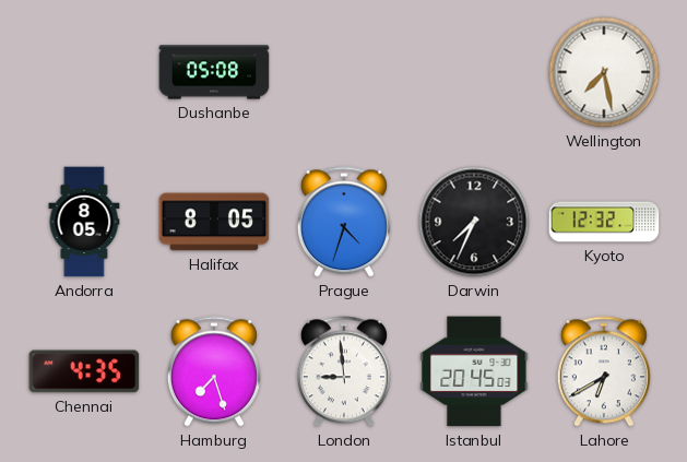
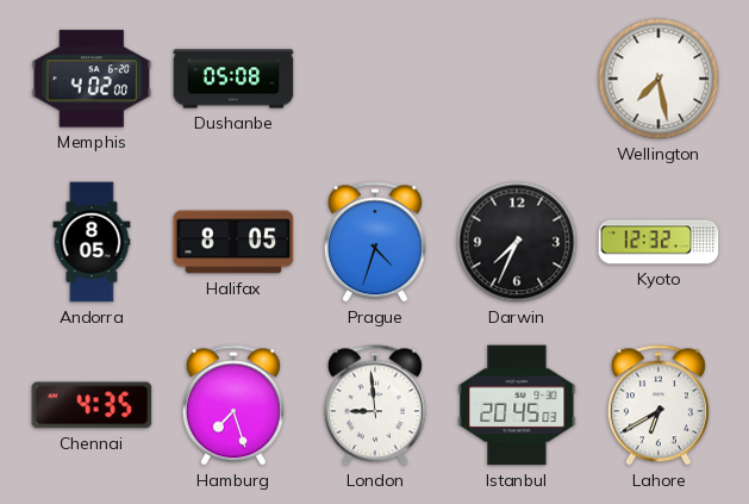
Memphis: none -> 4:02
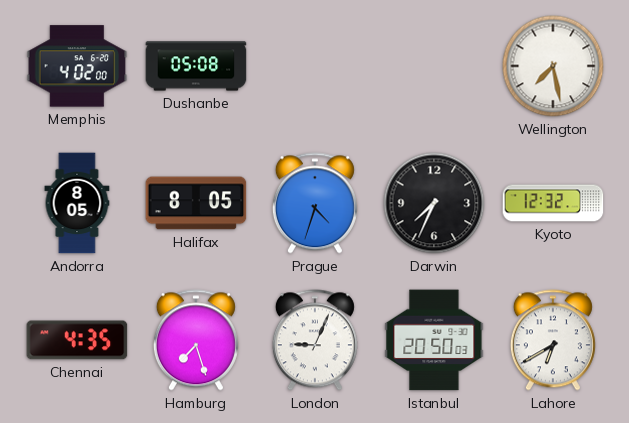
London: 8:59 -> 9:04
Istanbul: 20:45 -> 20:50
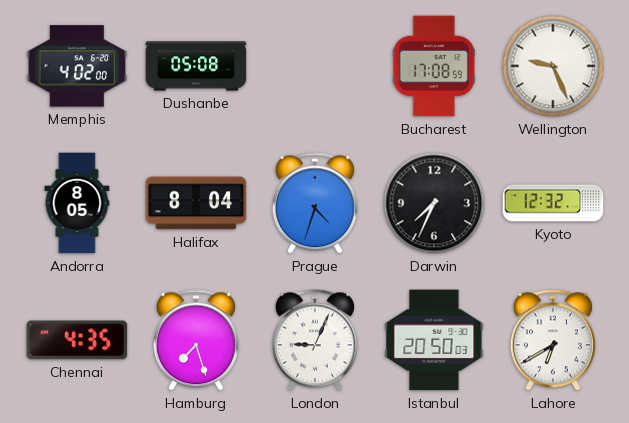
Bucharest: none -> 17:08
Wellington: 7:28 -> 9:26
Halifax: 8:05 -> 8:04
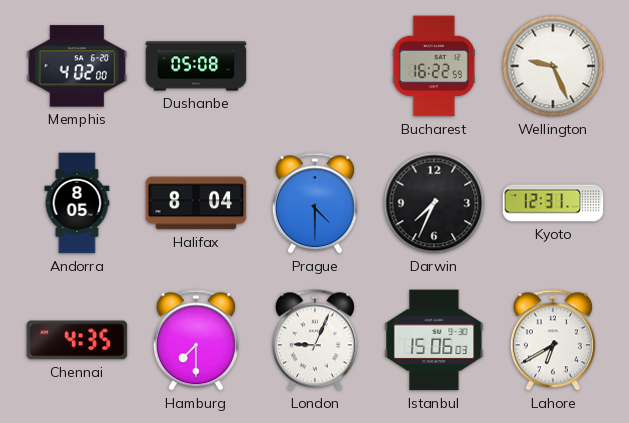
Bucharest: 17:08 -> 16:22
Prague: 4:33 -> 4:30
Kyoto: 12:32 -> 12:31
Hamburg: 7:27 -> 7:30
Istanbul: 20:50 -> 15:06
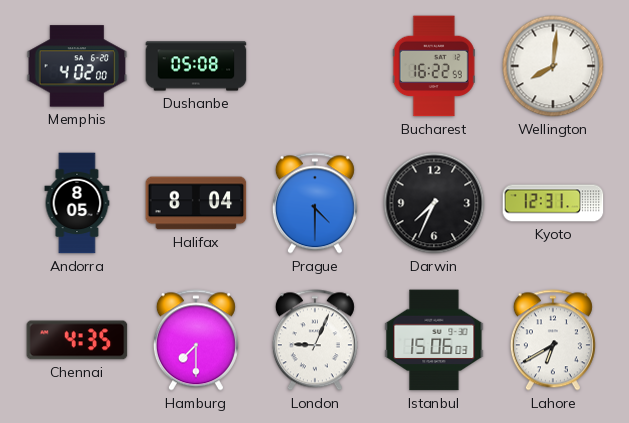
Wellington: 9:26 -> 8:01
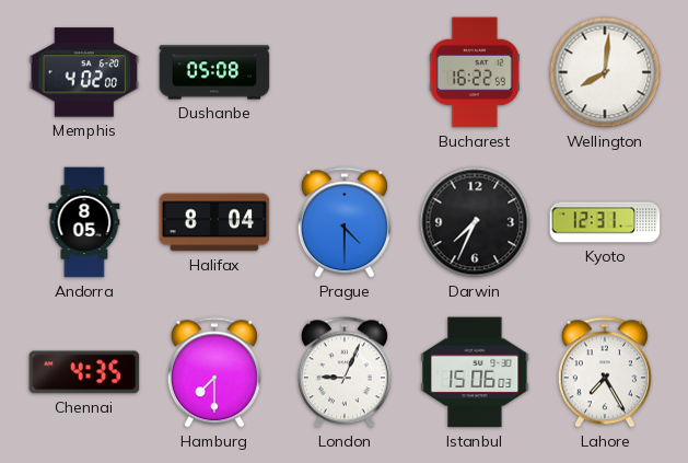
Lahore: 6:40 -> 7:25
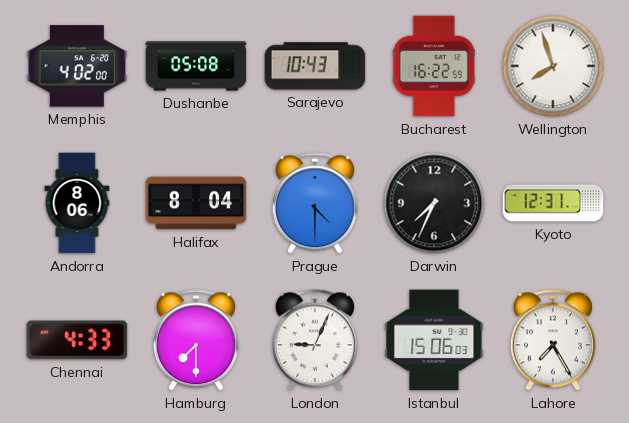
Sarajevo: none -> 10:43
Wellington: 8:01 -> 7:57
Andorra: 8:05 -> 8:06
Chennai: 4:35 -> 4:33
